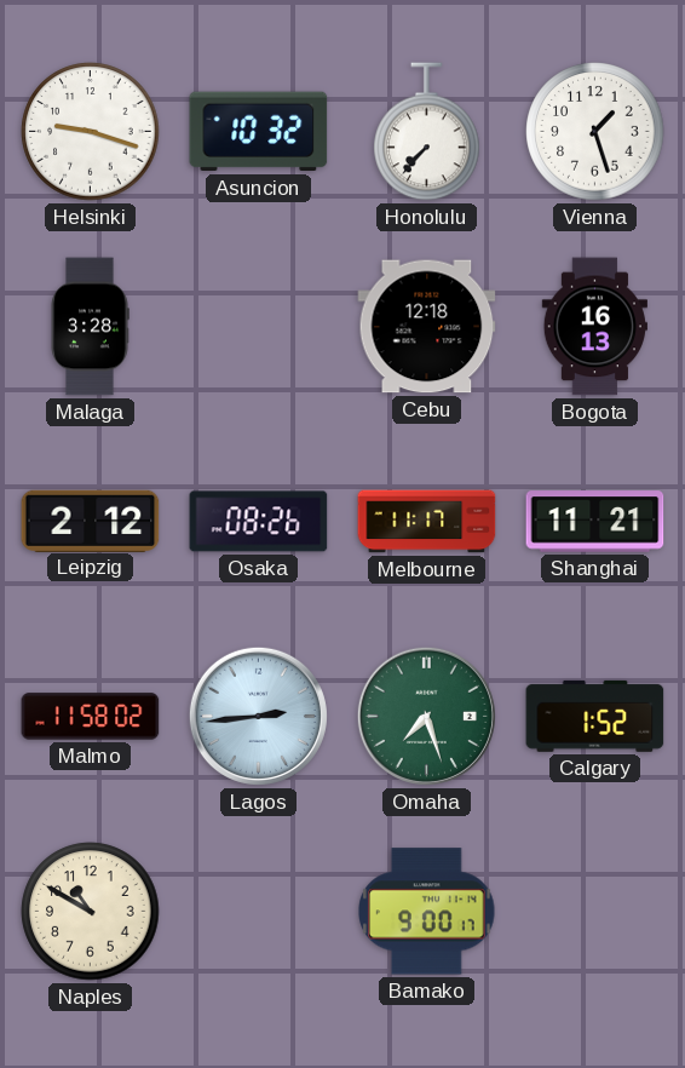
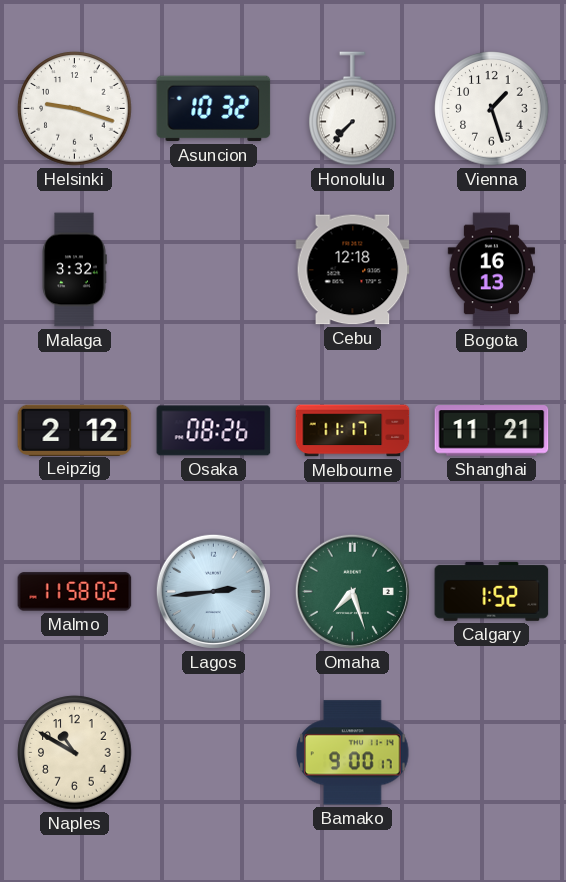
Malaga: 3:28 -> 3:32
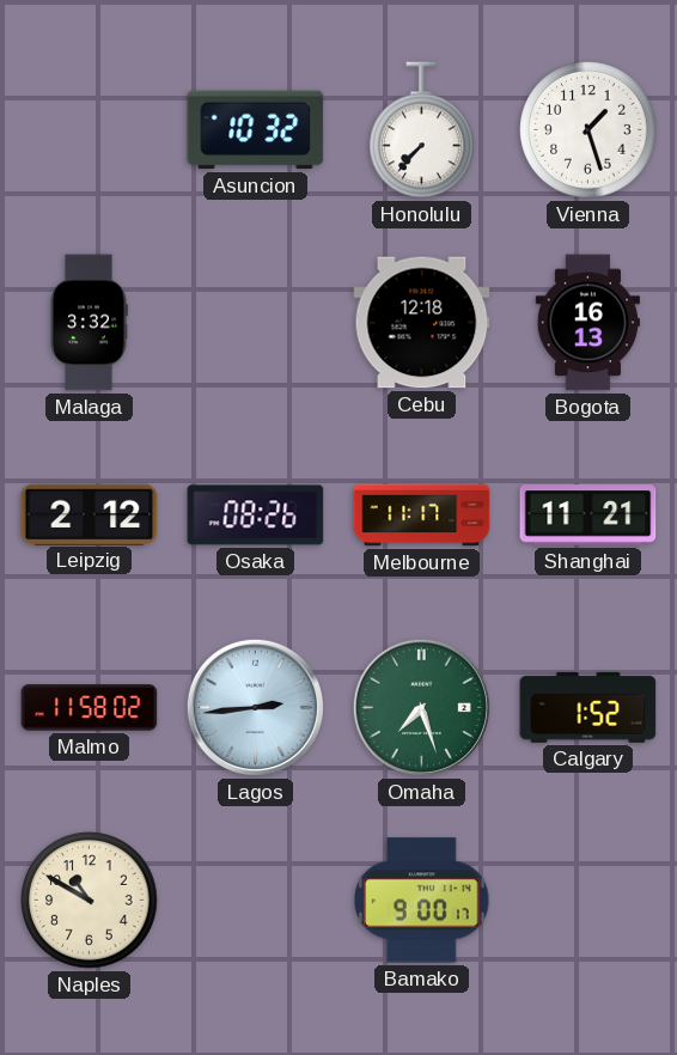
Helsinki: 9:18 -> none
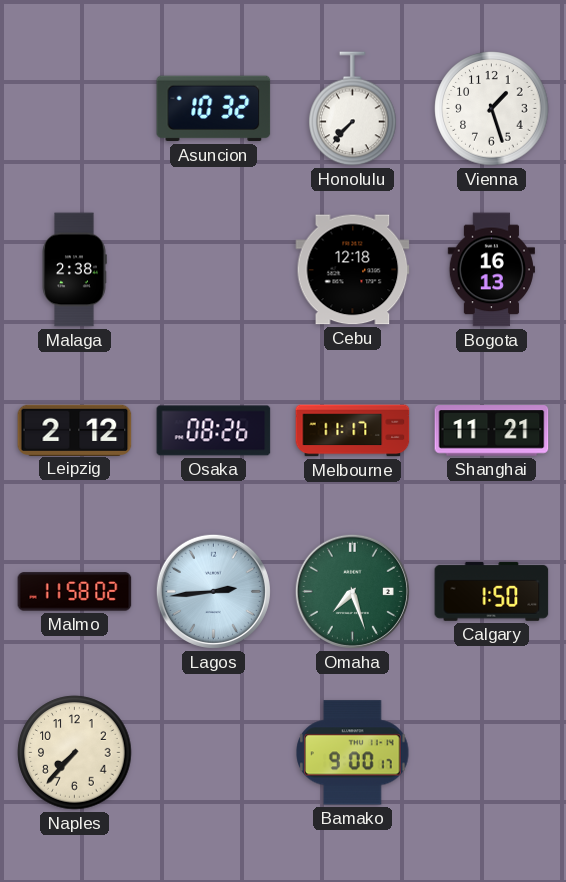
Malaga: 3:32 -> 2:38
Calgary: 1:52 -> 1:50
Naples: 10:50 -> 7:37
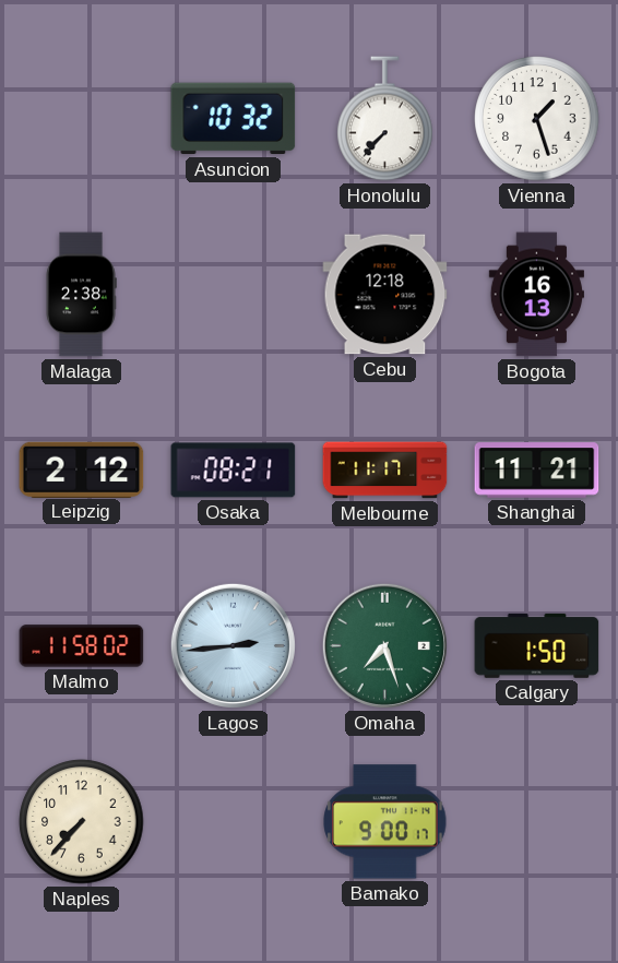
Osaka: 08:26 -> 08:21
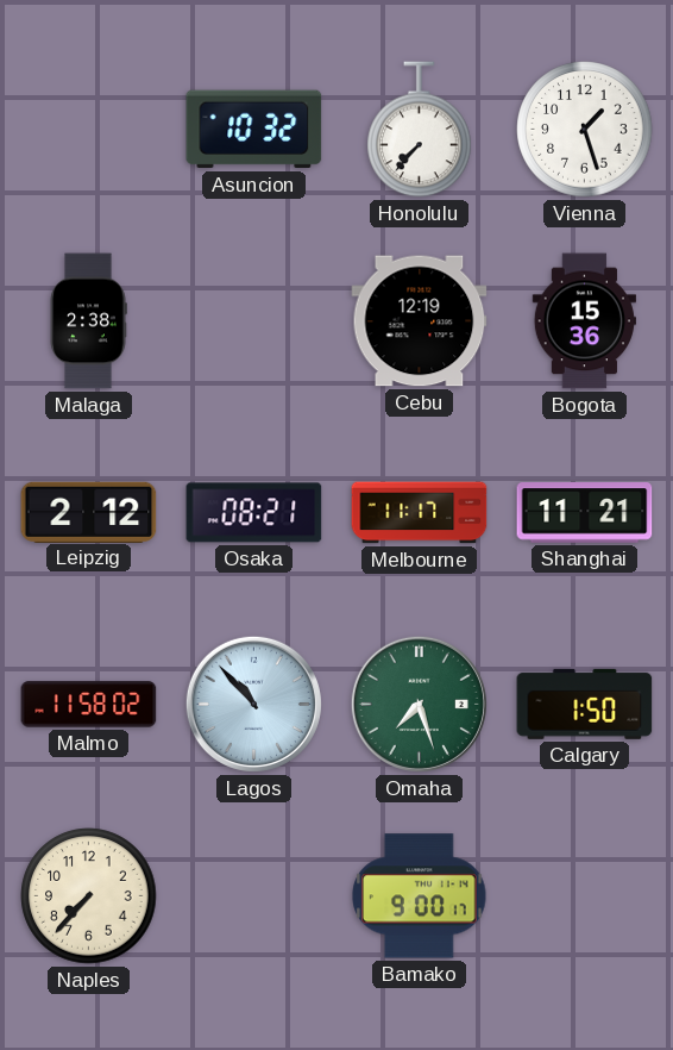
Cebu: 12:18 -> 12:19
Bogota: 16:13 -> 15:36
Lagos: 2:44 -> 10:53
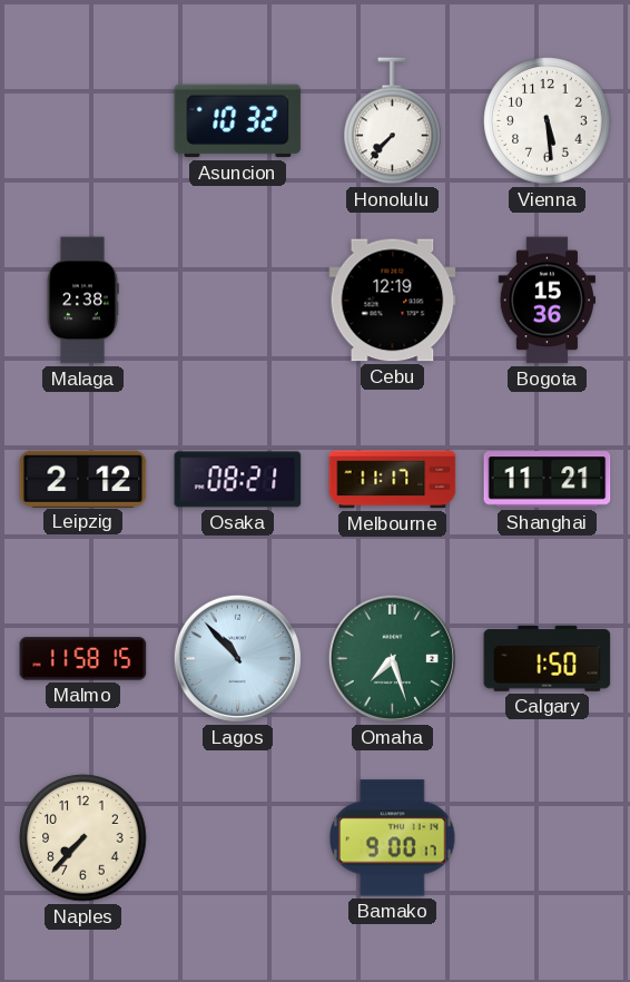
Vienna: 1:27 -> 5:29
Malmo: 11:58:02 -> 11:58:15
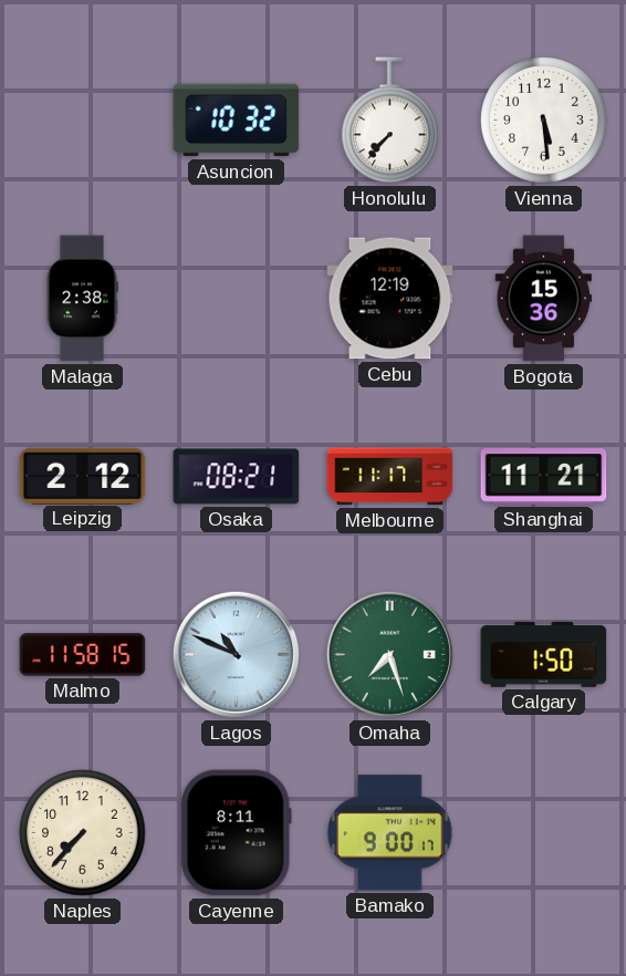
Lagos: 10:53 -> 10:49
Cayenne: none -> 8:11
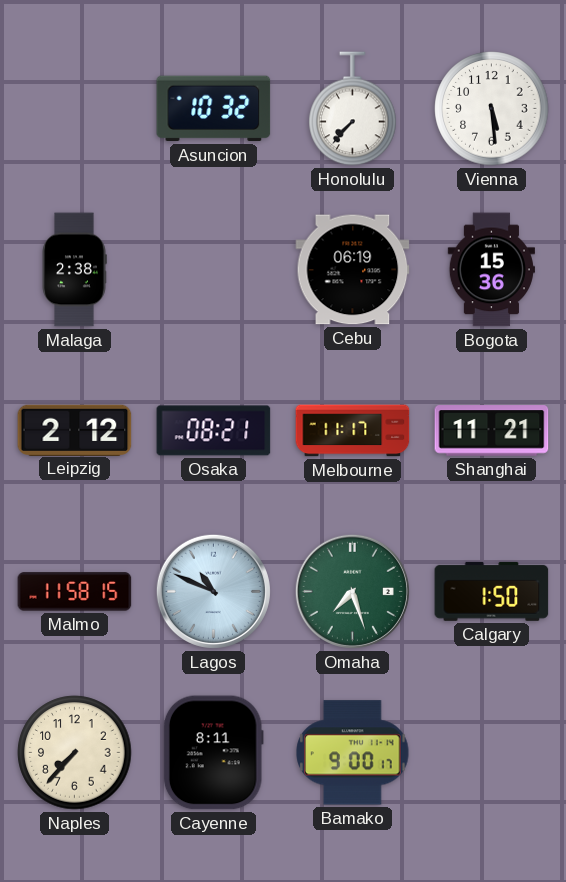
Cebu: 12:19 -> 06:19
